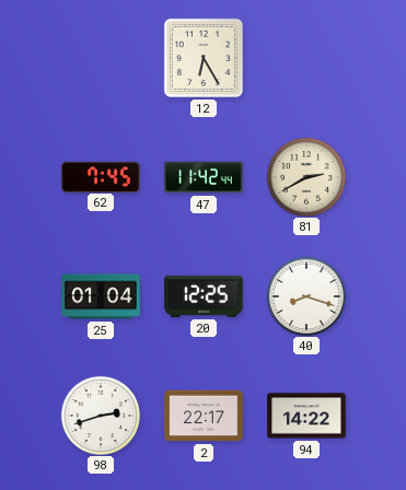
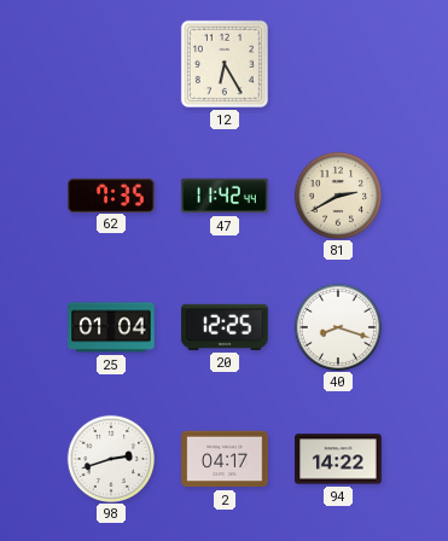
62: 7:45 -> 7:35
2: 22:17 -> 04:17
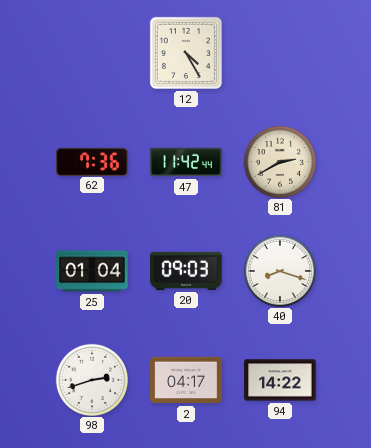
12: 6:25 -> 4:25
62: 7:35 -> 7:36
20: 12:25 -> 09:03
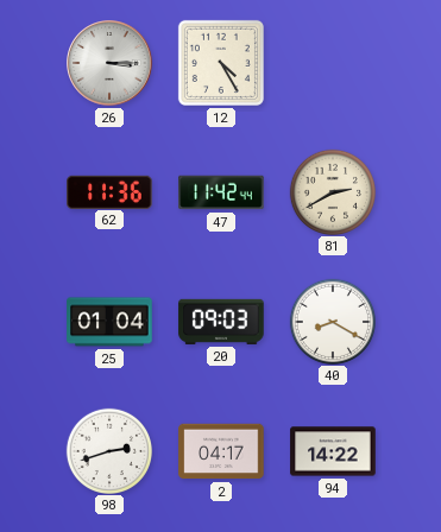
26: none -> 3:15
62: 7:36 -> 11:36
40: 8:18 -> 8:20
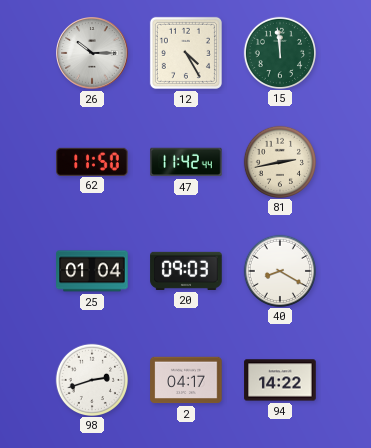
26: 3:15 -> 10:15
15: none -> 11:59
62: 11:36 -> 11:50
81: 2:40 -> 2:43
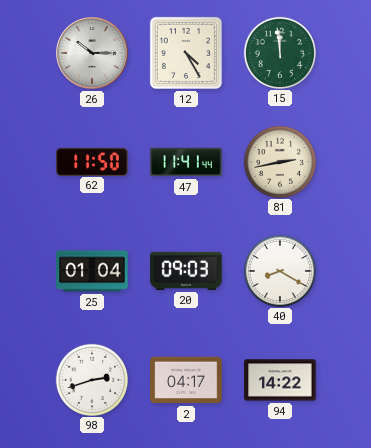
47: 11:42 -> 11:41
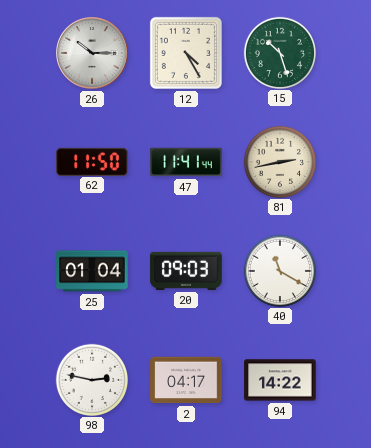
15: 11:59 -> 10:27
40: 8:20 -> 11:20
98: 2:42 -> 2:47
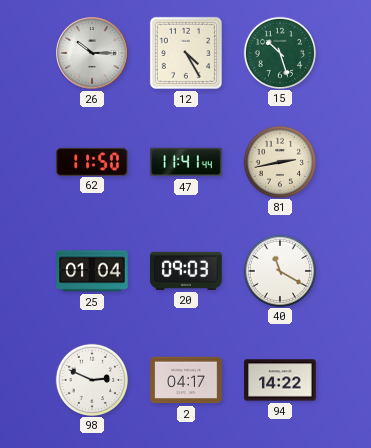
98: 2:47 -> 2:49
